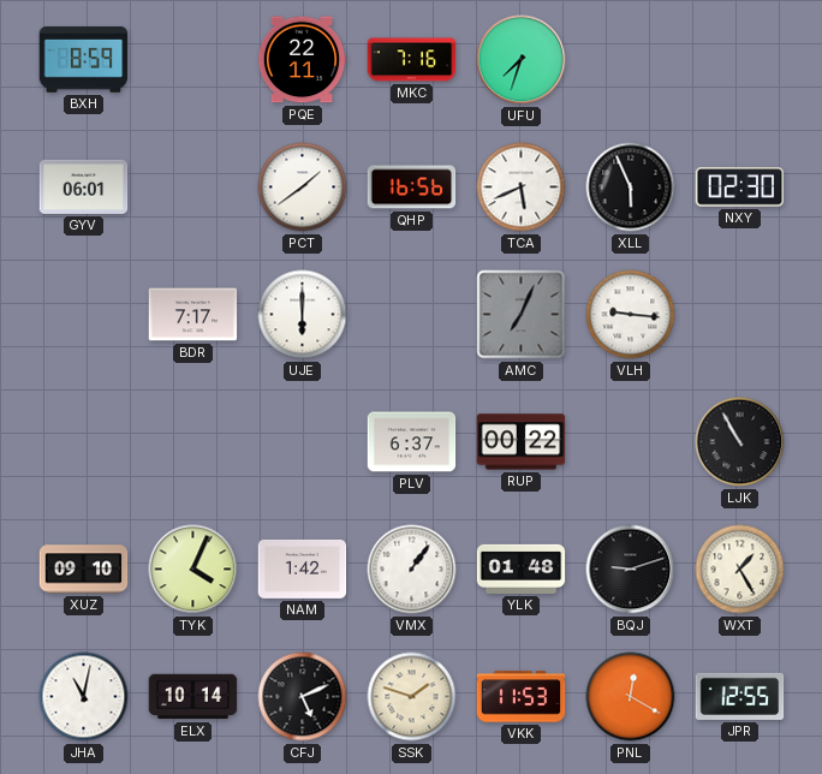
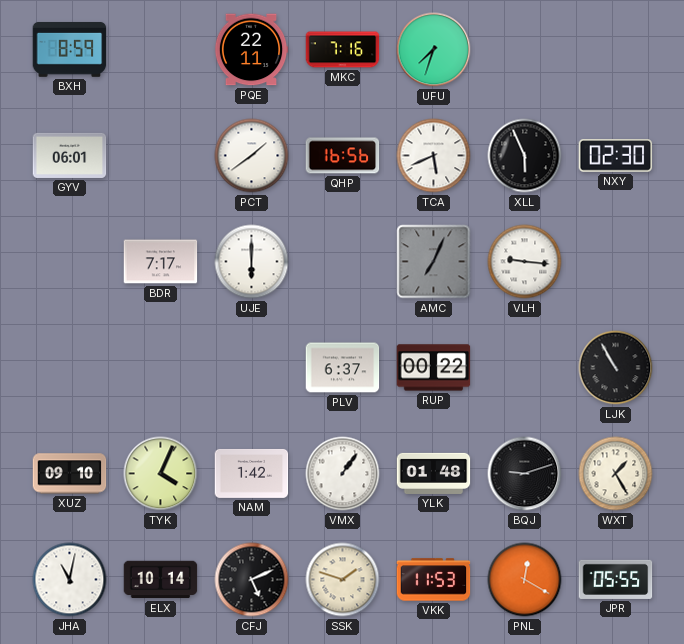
JPR: 12:55 -> 05:55
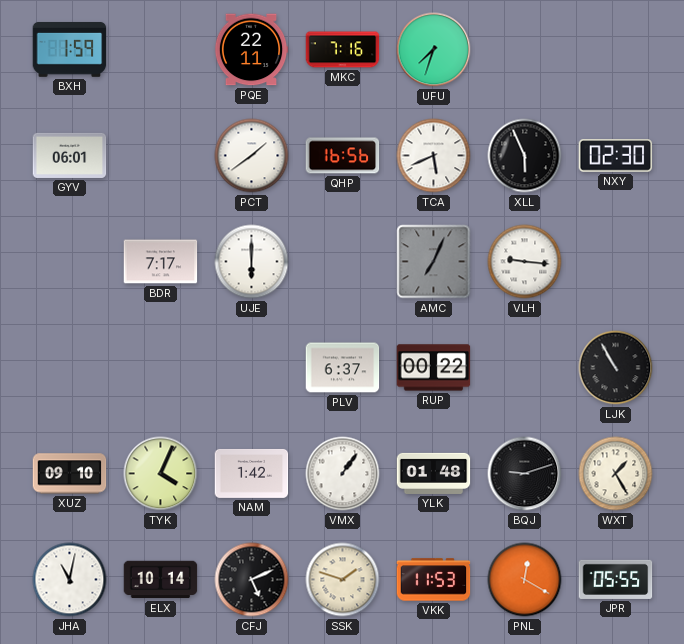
BXH: 8:59 -> 1:59
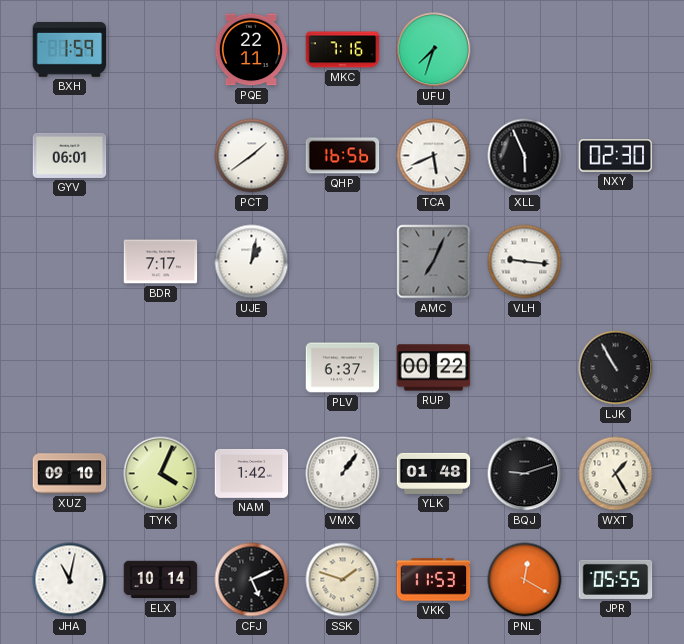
UJE: 6:00 -> 1:02
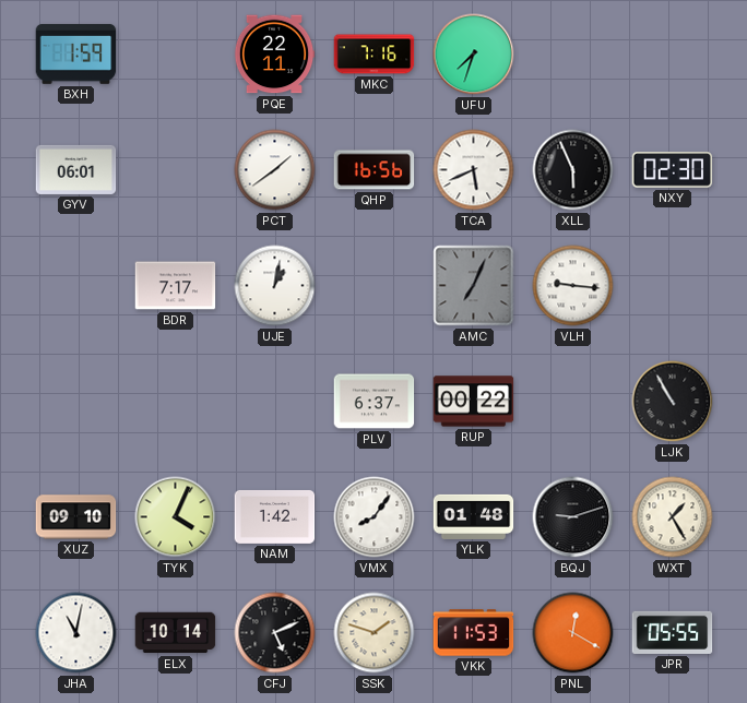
VMX: 1:06 -> 8:06
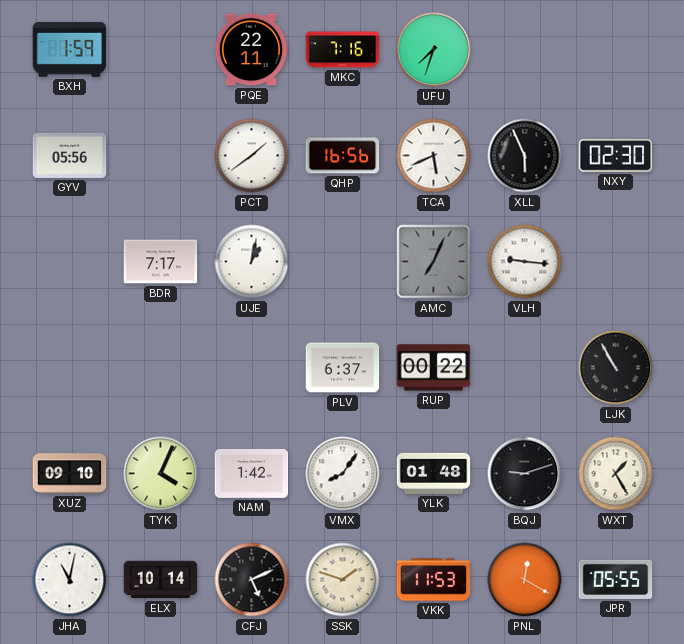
GYV: 06:01 -> 05:56
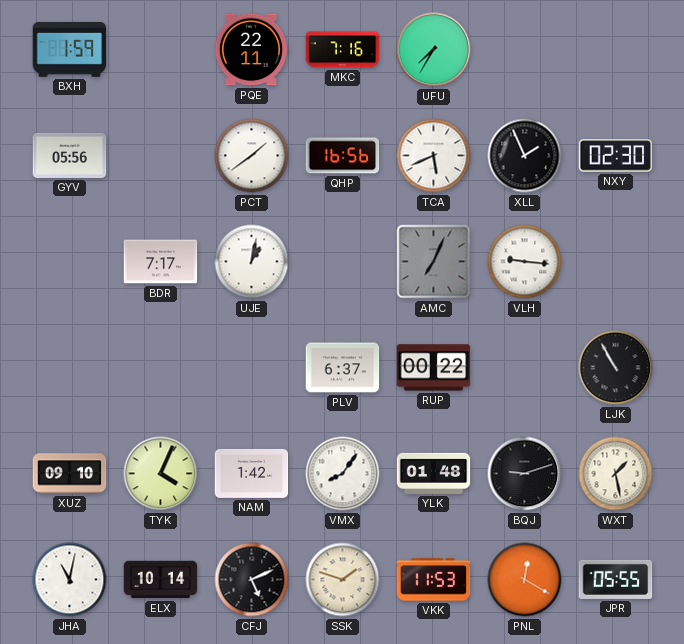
UFU: 7:33 -> 7:35
XLL: 5:56 -> 1:56
WXT: 1:25 -> 1:28
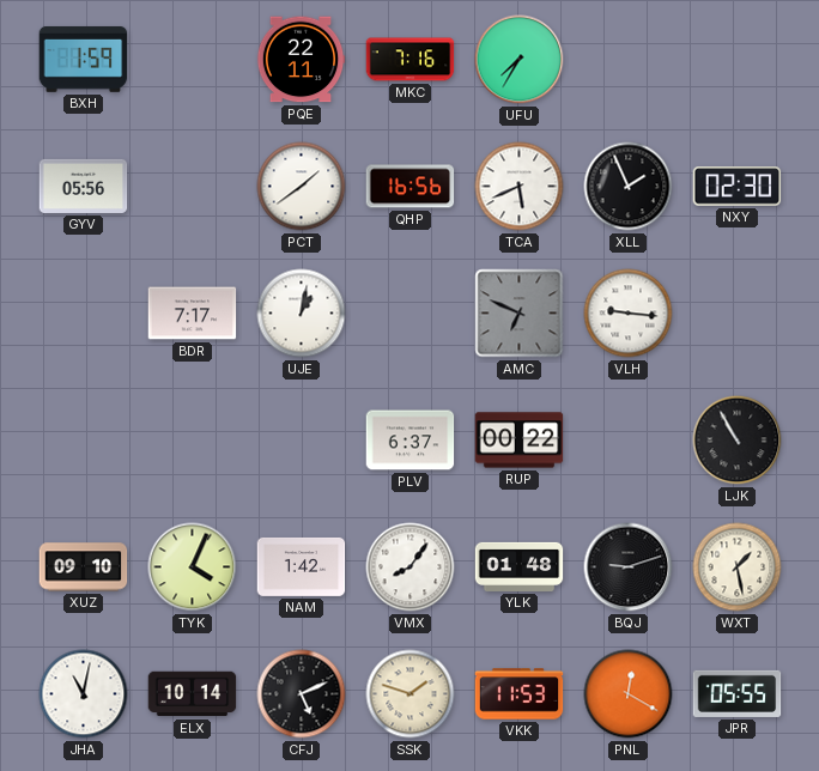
AMC: 7:04 -> 6:49
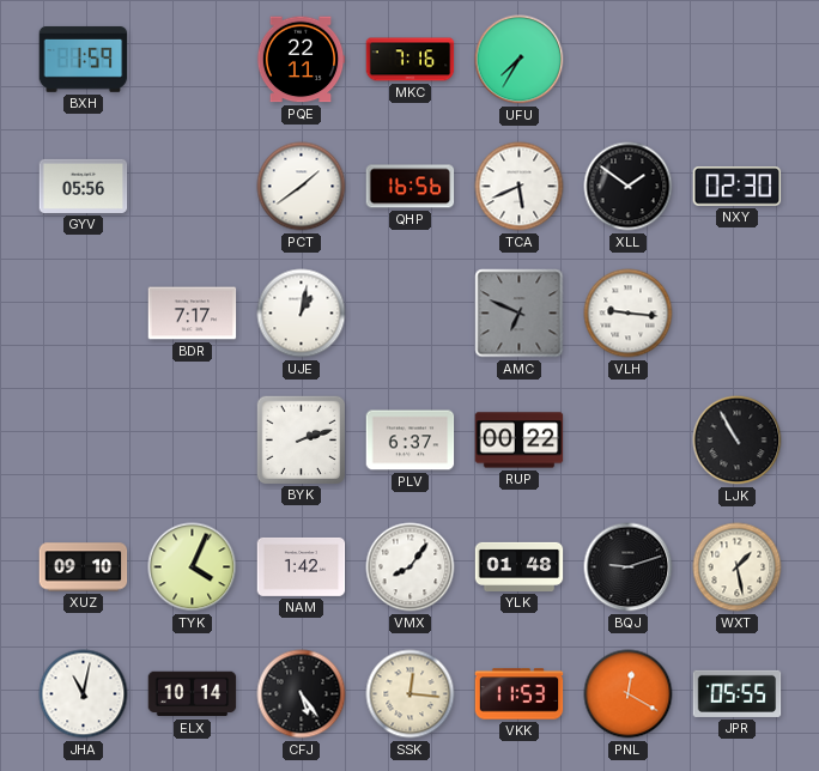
XLL: 1:56 -> 1:51
BYK: none -> 2:12
CFJ: 5:11 -> 5:24
SSK: 1:48 -> 12:16
